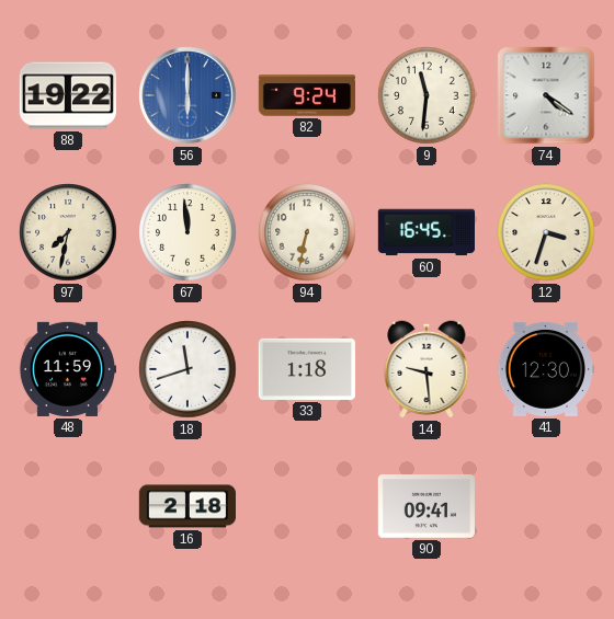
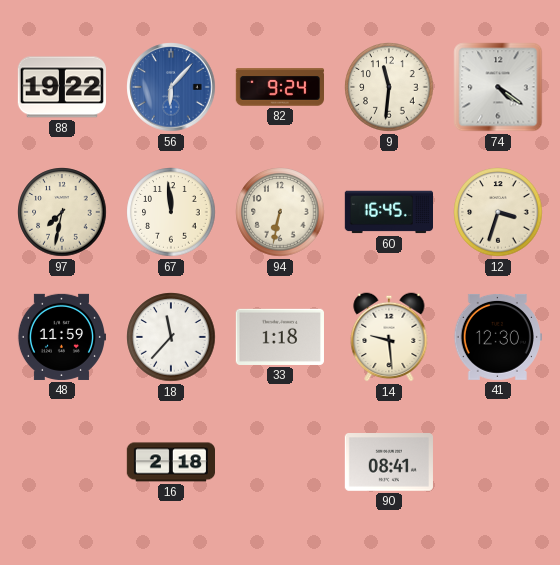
56: 6:00 -> 6:07
18: 11:42 -> 11:37
90: 09:41 -> 08:41
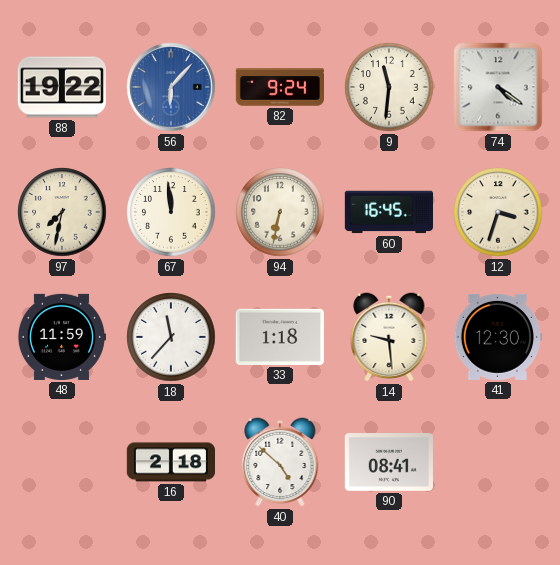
40: none -> 4:52
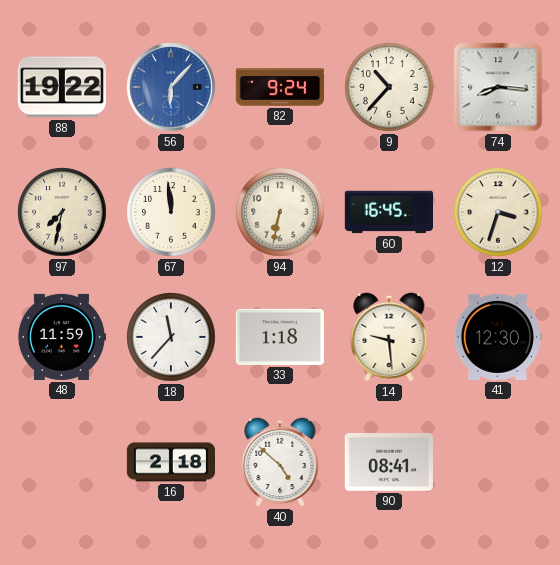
9: 11:31 -> 10:37
74: 4:21 -> 8:16
